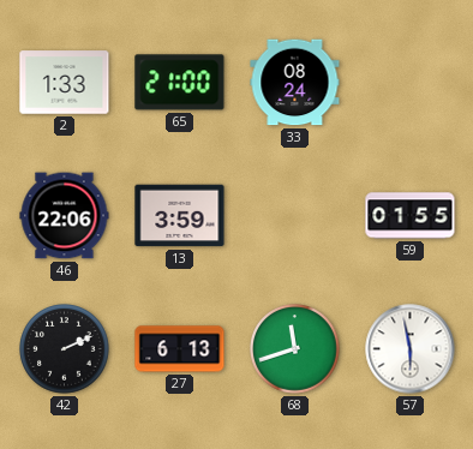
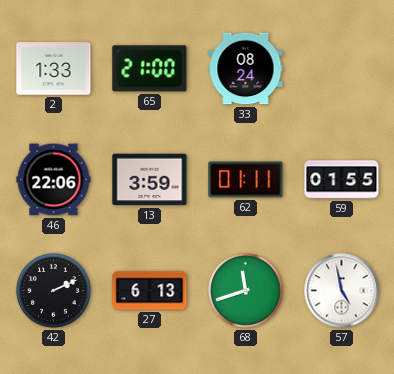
62: none -> 01:11
57: 5:58 -> 4:58
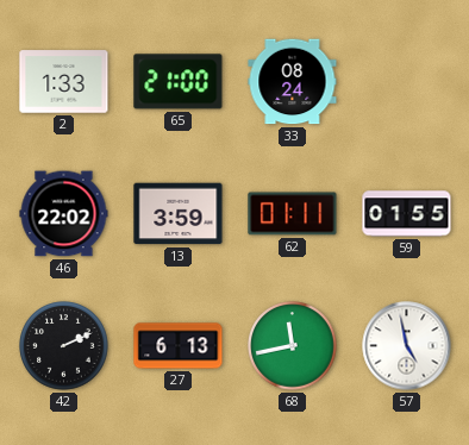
46: 22:06 -> 22:02
68: 11:42 -> 11:43
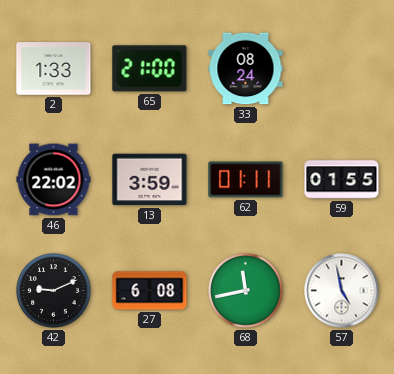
42: 2:11 -> 9:11
27: 6:13 -> 6:08
